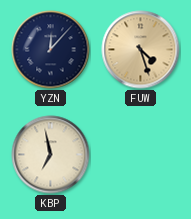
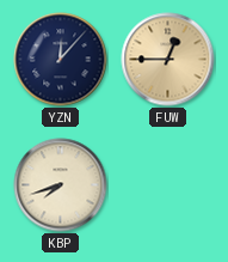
FUW: 4:27 -> 12:45
KBP: 6:58 -> 7:42
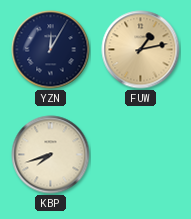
YZN: 12:07 -> 12:05
FUW: 12:45 -> 1:13
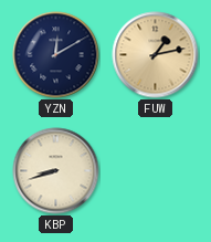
YZN: 12:05 -> 12:10
KBP: 7:42 -> 8:42
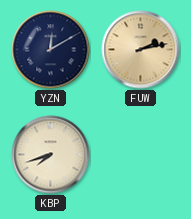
FUW: 1:13 -> 2:13
KBP: 8:42 -> 7:42
